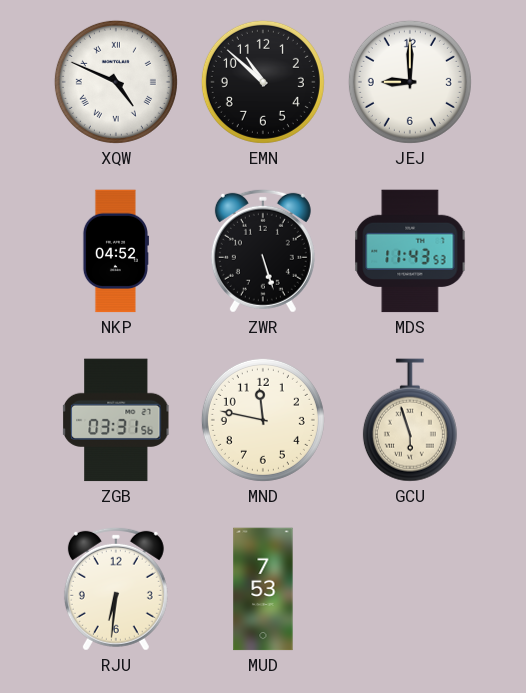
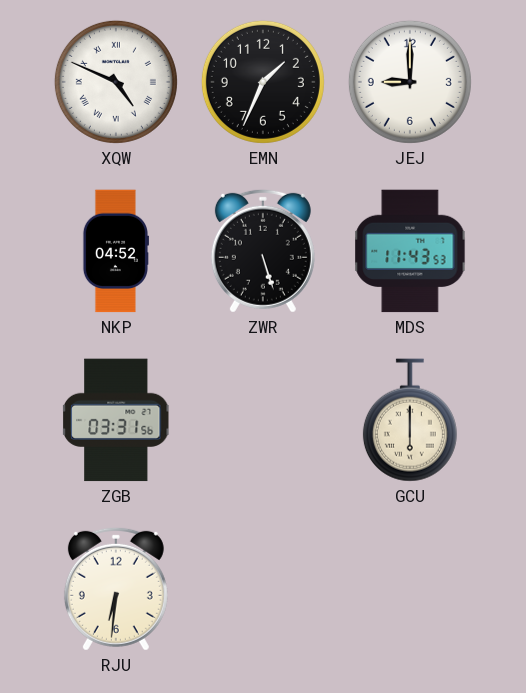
EMN: 10:52 -> 1:34
MND: 11:47 -> none
GCU: 5:57 -> 6:00
MUD: 7:53 -> none
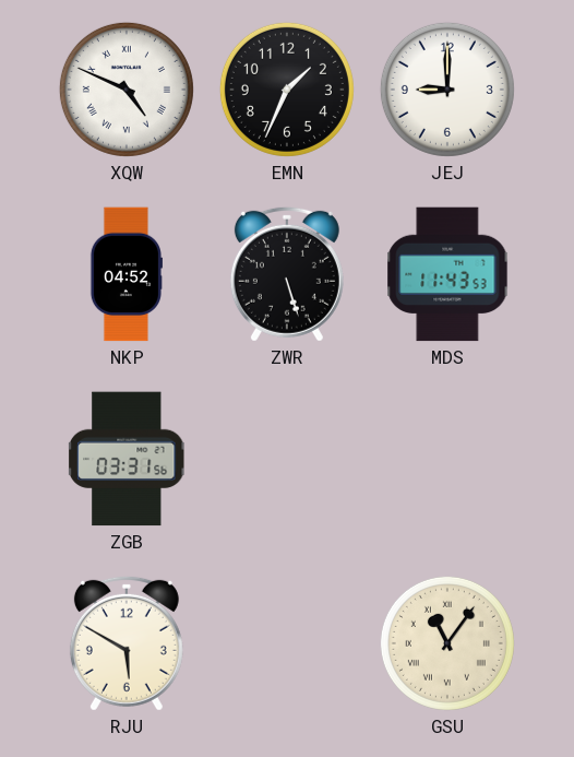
GCU: 6:00 -> none
RJU: 6:31 -> 5:50
GSU: none -> 11:06
